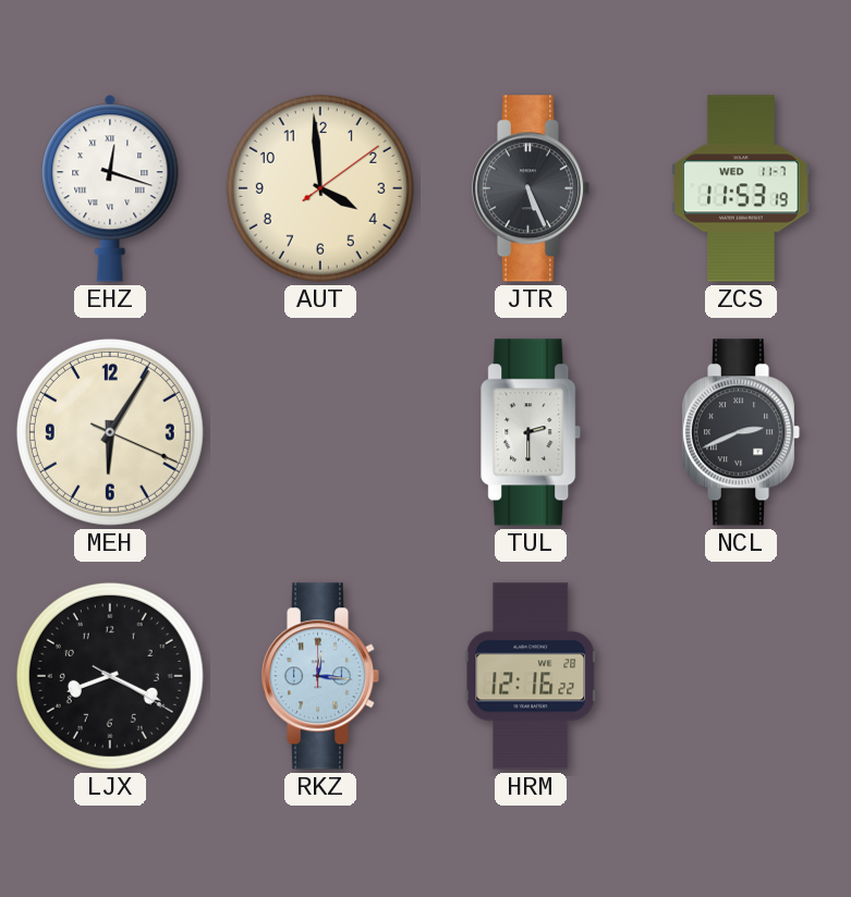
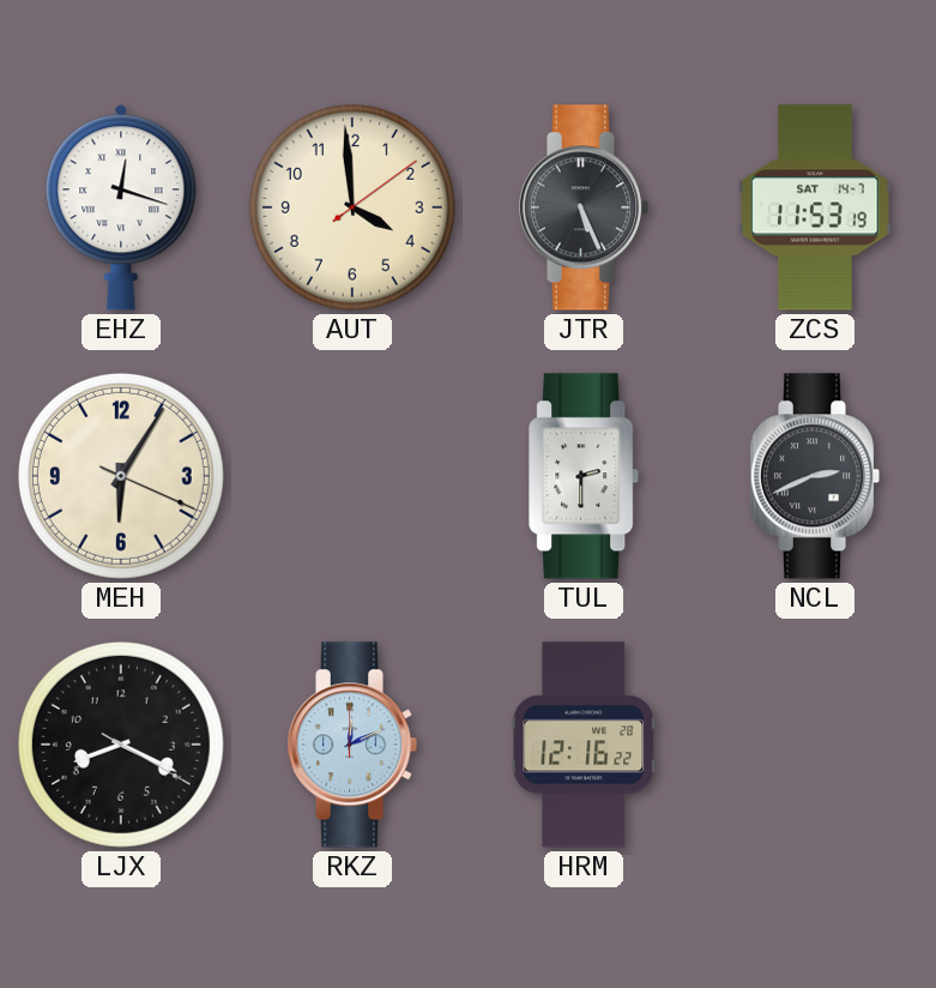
ZCS date: WED 11-7 -> SAT 14-7
RKZ: 12:16 -> 12:11
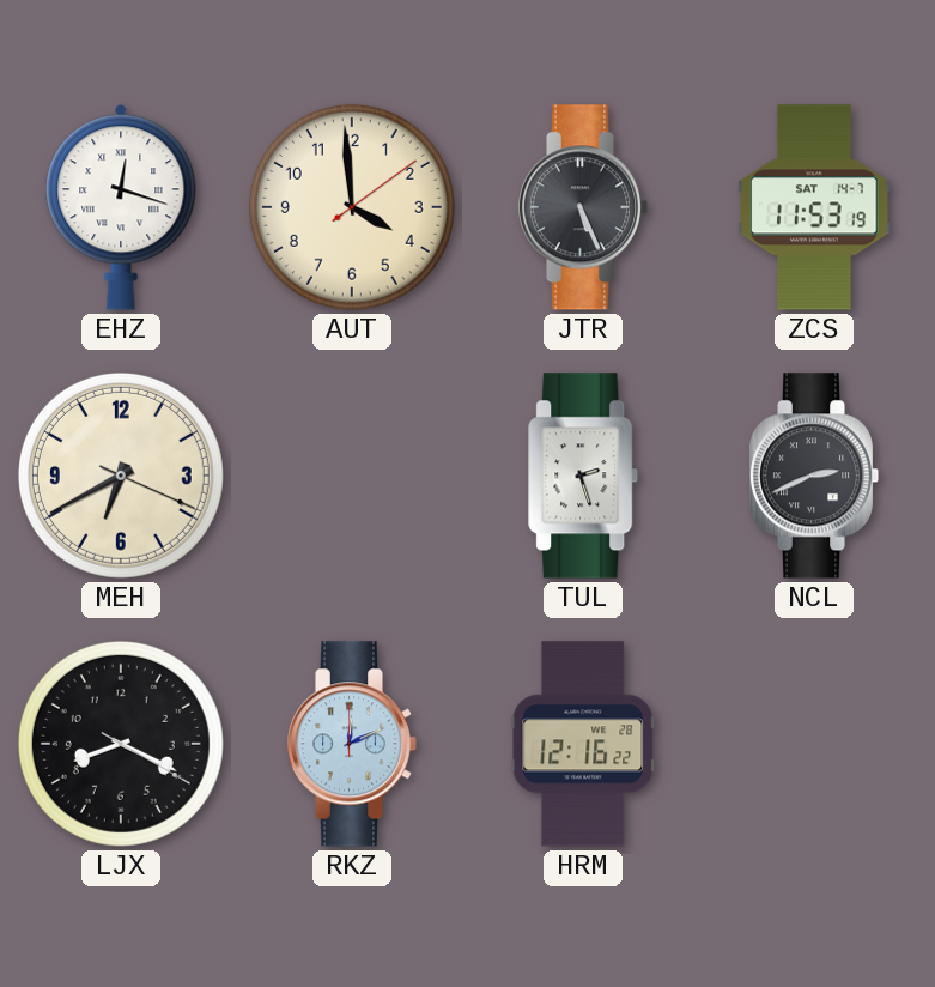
MEH: 6:05 -> 6:40
TUL: 2:30 -> 2:27
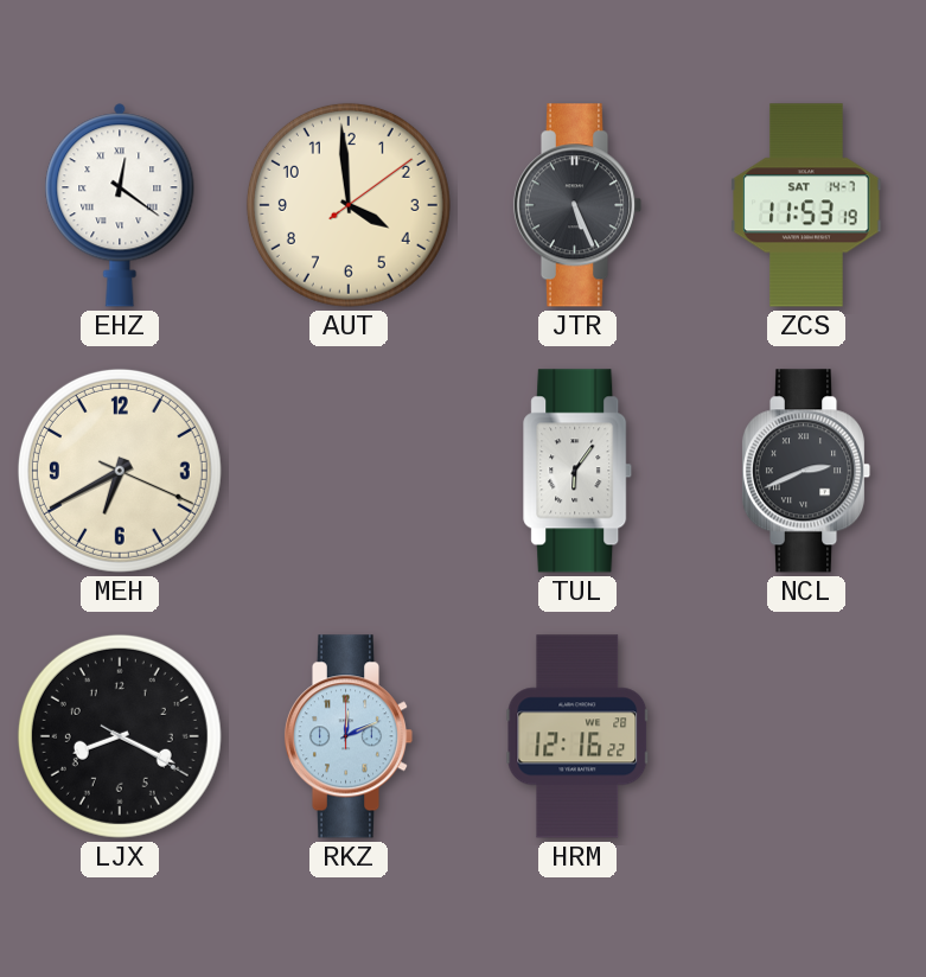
EHZ: 12:18 -> 12:21
TUL: 2:27 -> 6:06
